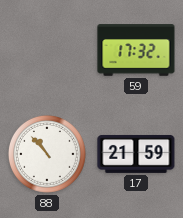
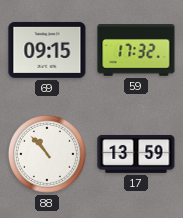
69: none -> 09:15
17: 21:59 -> 13:59
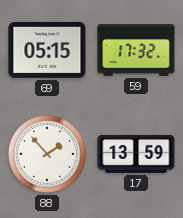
69: 09:15 -> 05:15
88: 10:53 -> 1:53
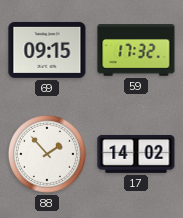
69: 05:15 -> 09:15
17: 13:59 -> 14:02
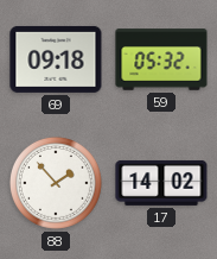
69: 09:15 -> 09:18
59: 17:32 -> 05:32
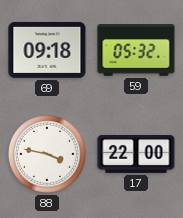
88: 1:53 -> 3:47
17: 14:02 -> 22:00
